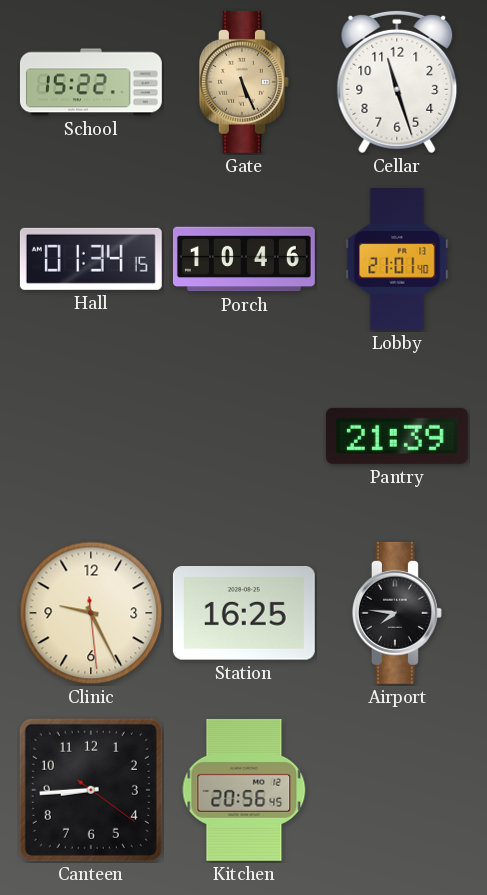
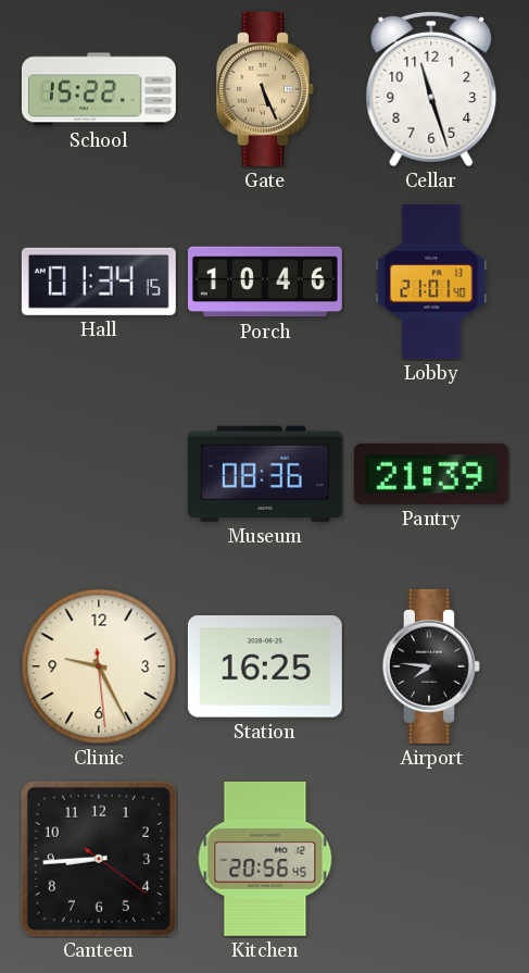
Museum: none -> 08:36
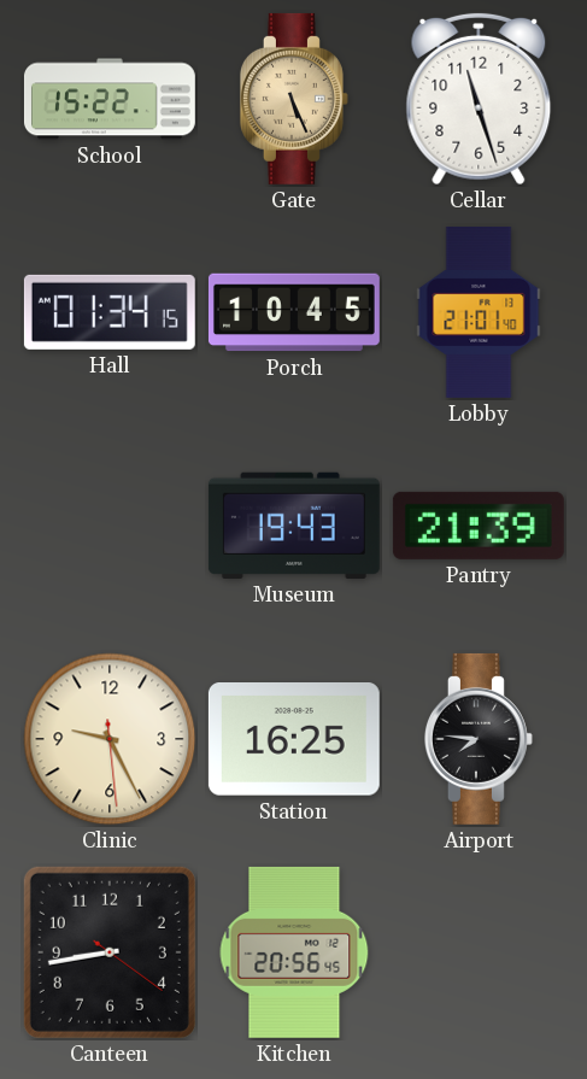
Porch: 10:46 -> 10:45
Museum: 08:36 -> 19:43
Canteen: 8:44 -> 8:43
